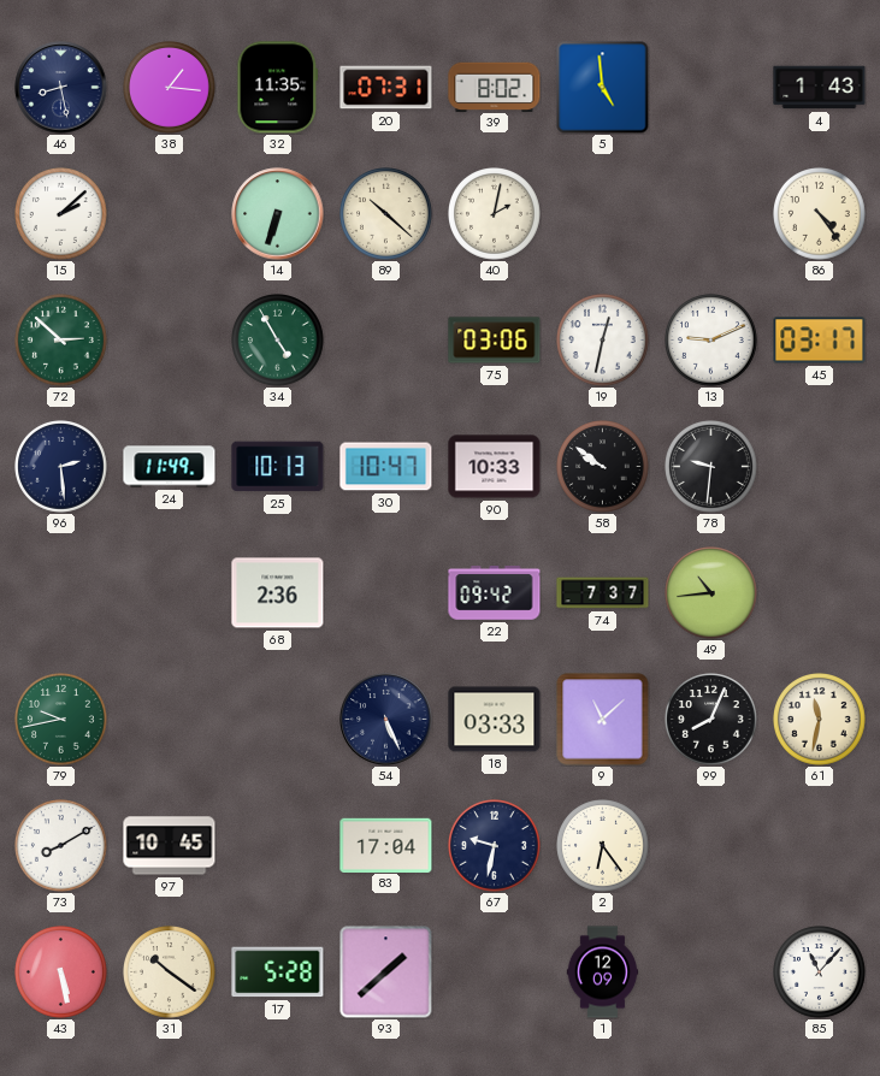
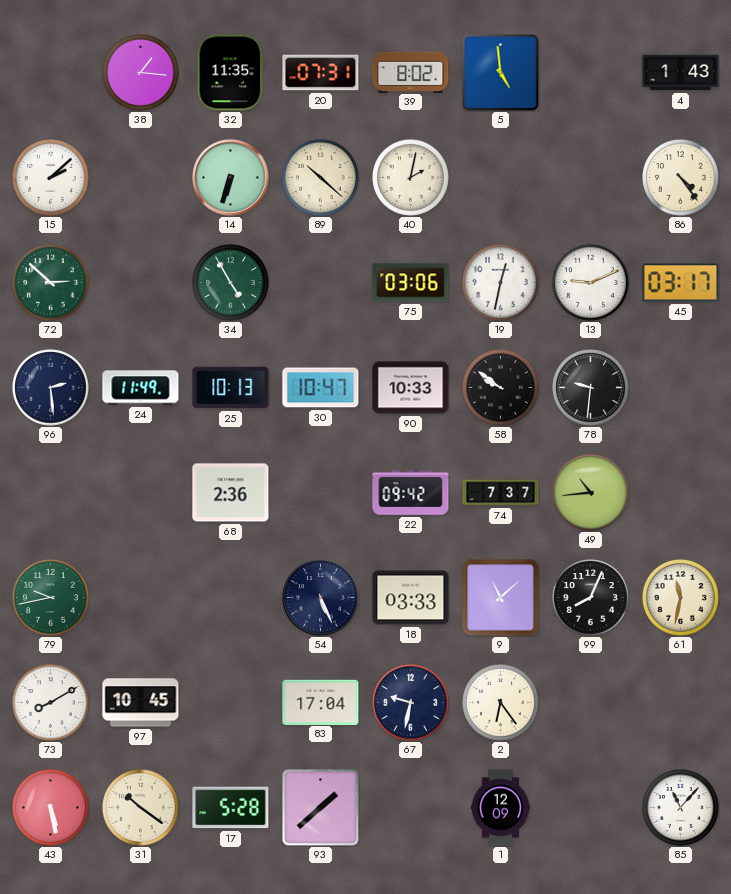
46: 8:28 -> none
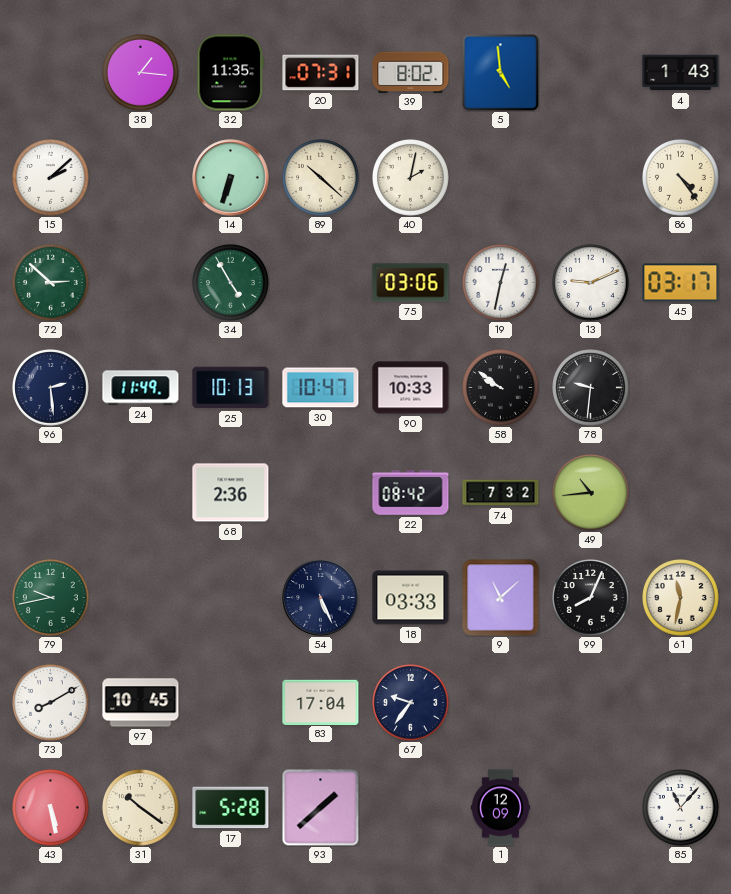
22: 09:42 -> 08:42
74: 7:37 -> 7:32
67: 9:32 -> 9:36
2: 6:24 -> none
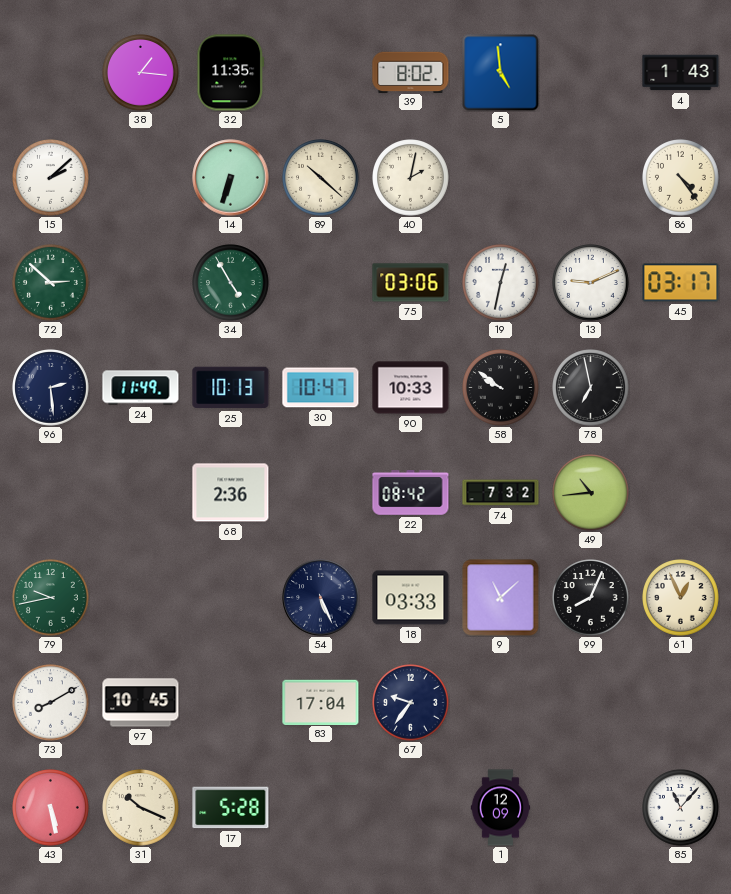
20: 07:31 -> none
78: 9:31 -> 6:58
61: 11:32 -> 12:56
31: 10:21 -> 10:19
93: 1:38 -> none
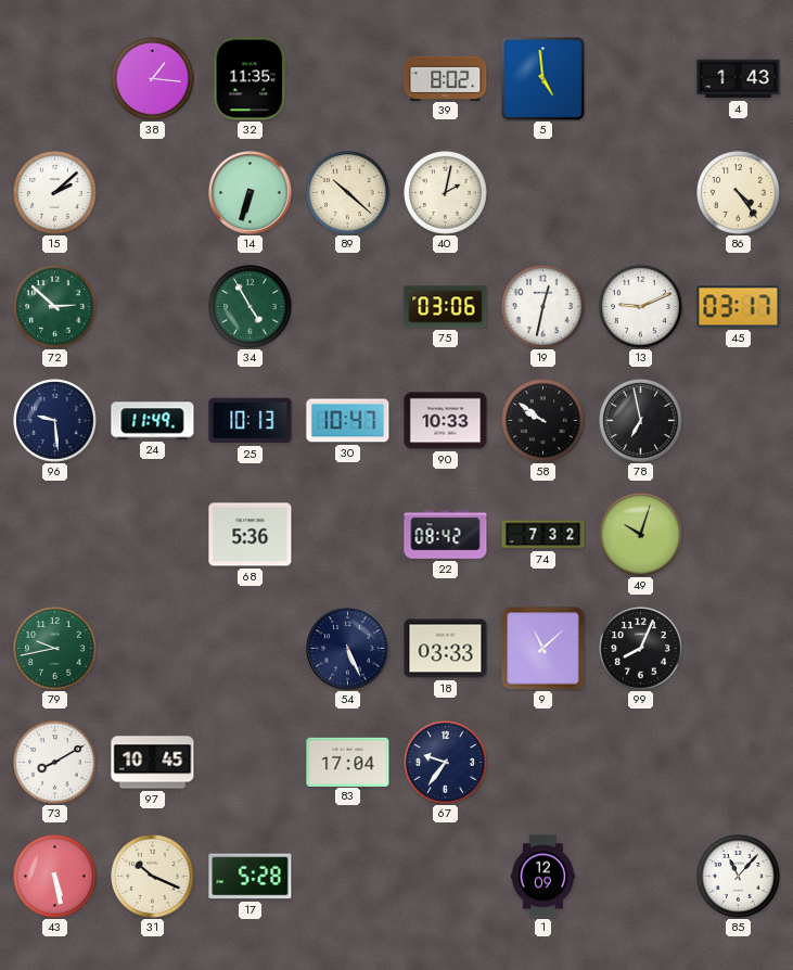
96: 2:29 -> 9:29
68: 2:36 -> 5:36
49: 10:44 -> 10:03
61: 12:56 -> none
